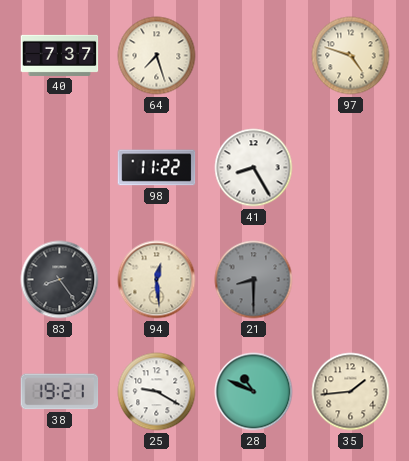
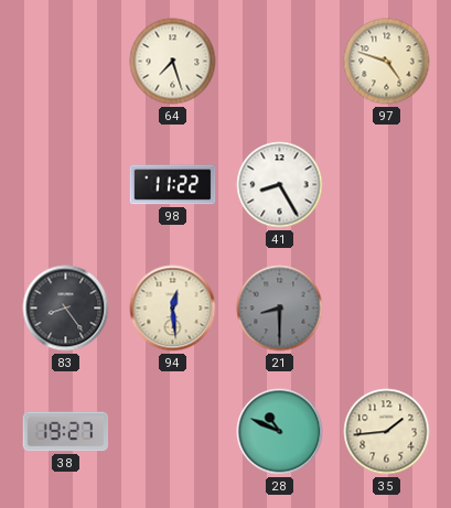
40: 7:37 -> none
38: 19:21 -> 19:27
25: 9:20 -> none
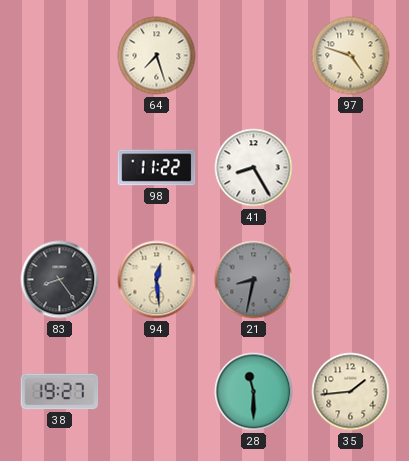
21: 8:30 -> 8:32
28: 10:49 -> 11:30
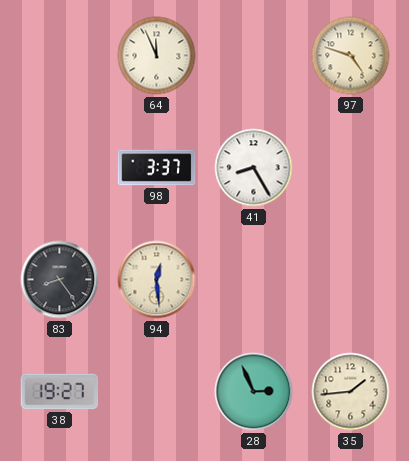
64: 7:27 -> 11:56
98: 11:22 -> 3:37
21: 8:32 -> none
28: 11:30 -> 2:56
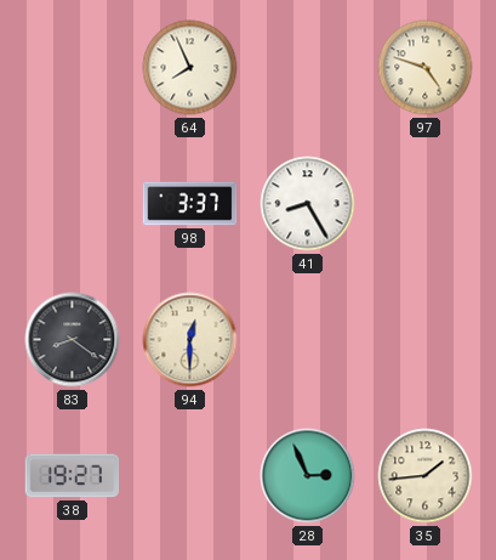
64: 11:56 -> 7:56
83: 8:24 -> 8:21
94: 12:29 -> 12:30
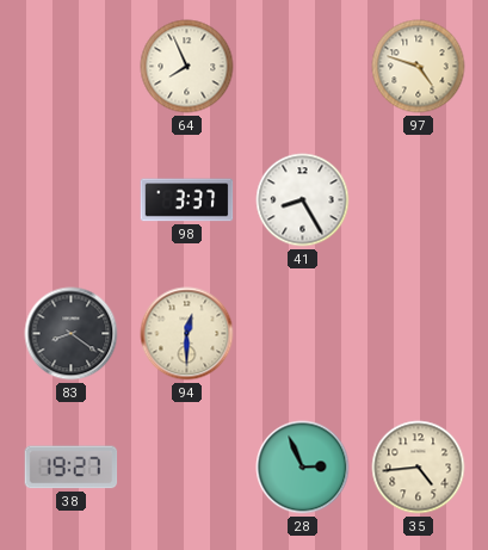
35: 1:44 -> 4:44
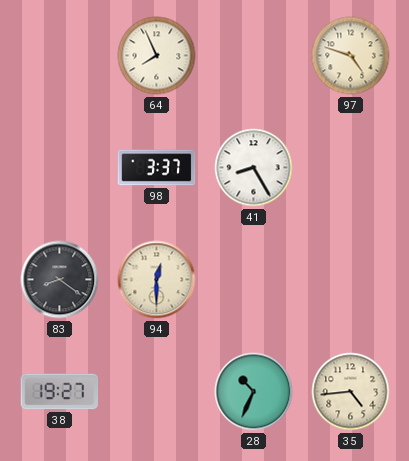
28: 2:56 -> 10:34
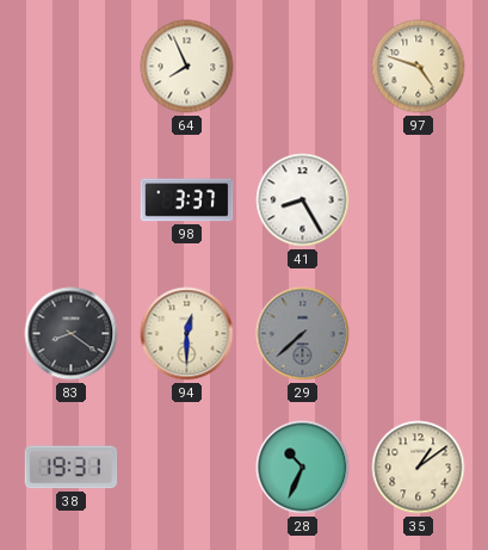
29: none -> 7:38
38: 19:27 -> 19:31
35: 4:44 -> 1:09
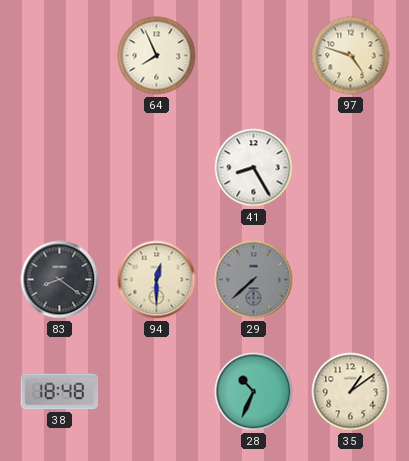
98: 3:37 -> none
38: 19:31 -> 18:48
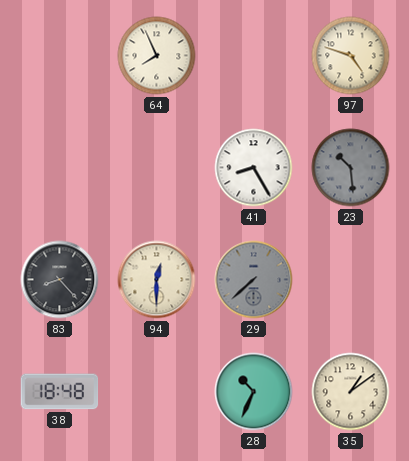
23: none -> 10:29
83: 8:21 -> 8:23
